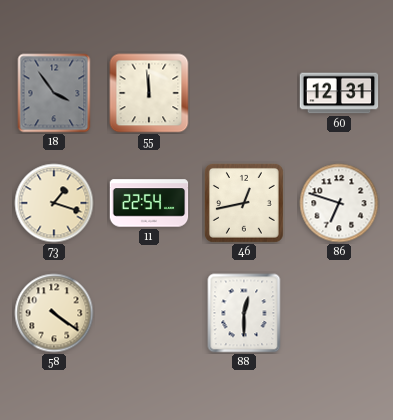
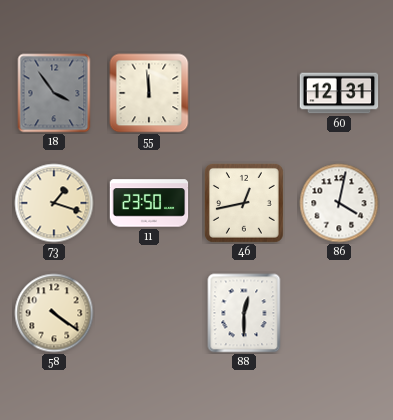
11: 22:54 -> 23:50
86: 6:48 -> 4:02
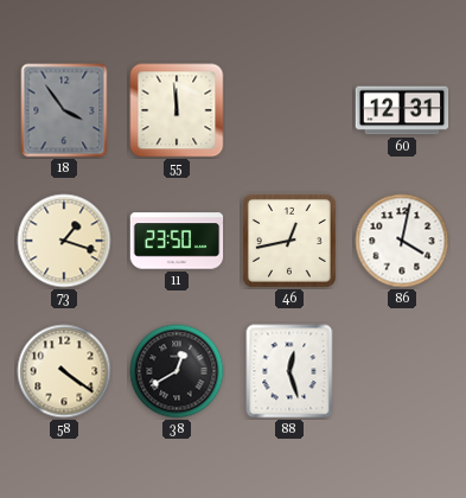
38: none -> 12:40
88: 12:30 -> 12:27
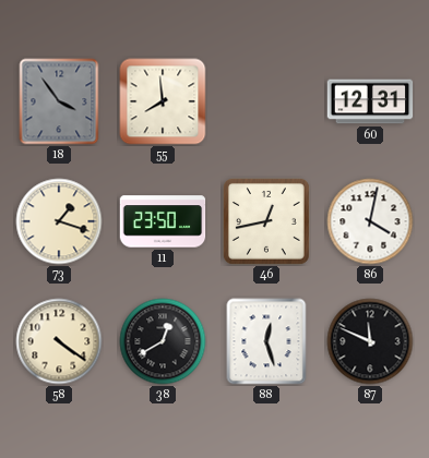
55: 11:59 -> 7:59
87: none -> 11:49
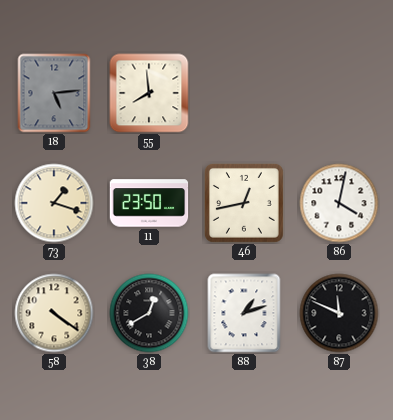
18: 3:54 -> 5:14
60: 12:31 -> none
88: 12:27 -> 1:12
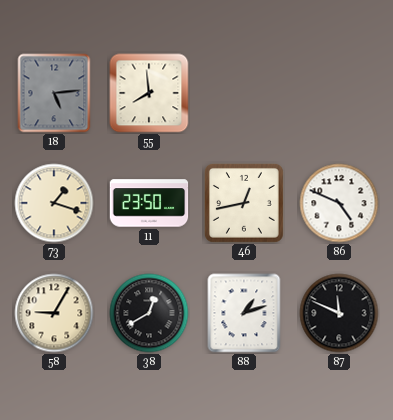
86: 4:02 -> 4:49
58: 4:21 -> 9:05
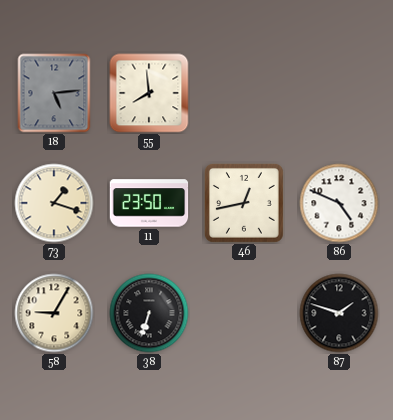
38: 12:40 -> 6:33
88: 1:12 -> none
87: 11:49 -> 1:48
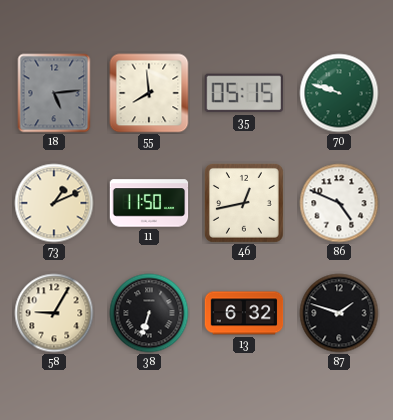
35: none -> 05:15
70: none -> 9:48
73: 1:18 -> 1:11
11: 23:50 -> 11:50
13: none -> 6:32
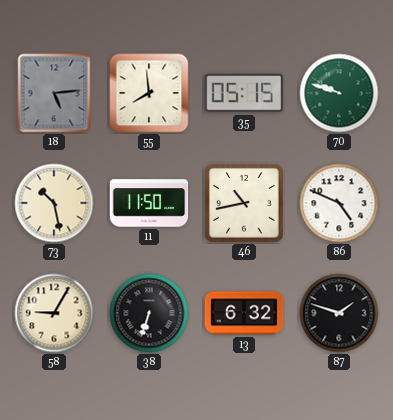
73: 1:11 -> 10:28
46: 12:43 -> 10:43
